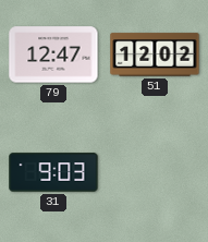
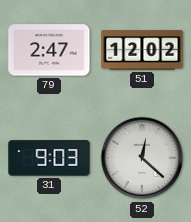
79: 12:47 -> 2:47
52: none -> 12:22
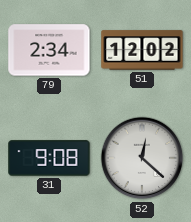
79: 2:47 -> 2:34
31: 9:03 -> 9:08
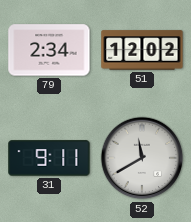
31: 9:08 -> 9:11
52: 12:22 -> 11:40
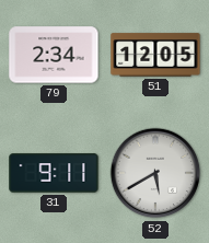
51: 12:02 -> 12:05
52: 11:40 -> 5:40
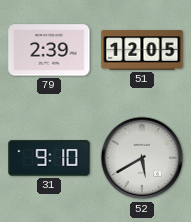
79: 2:34 -> 2:39
31: 9:11 -> 9:10
